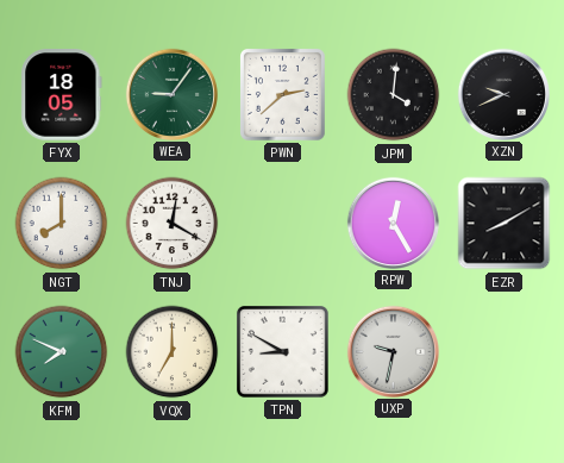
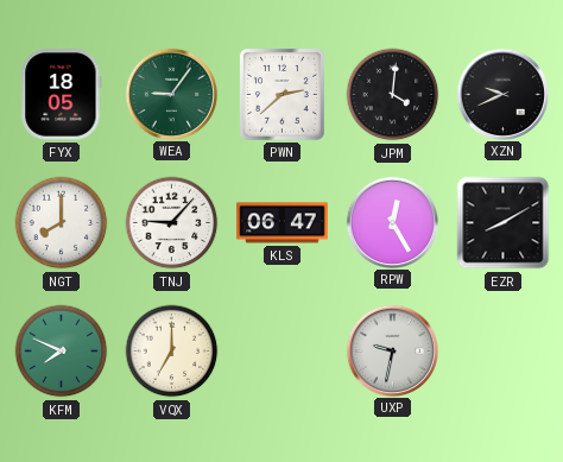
TNJ: 12:20 -> 9:07
KLS: none -> 06:47
TPN: 8:50 -> none
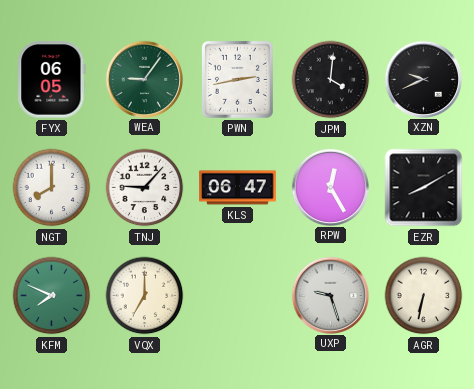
FYX: 18:05 -> 06:05
PWN: 2:38 -> 2:43
UXP: 9:32 -> 9:27
AGR: none -> 6:32
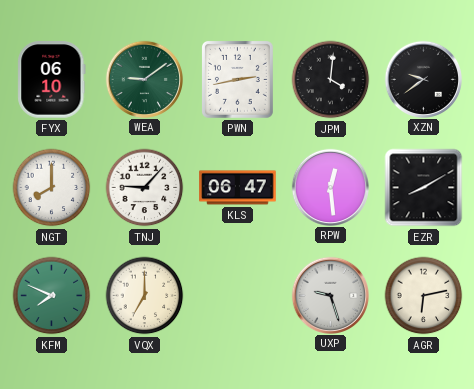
FYX: 06:05 -> 06:10
WEA: 9:06 -> 9:09
XZN: 9:41 -> 9:39
RPW: 12:25 -> 12:29
AGR: 6:32 -> 6:13
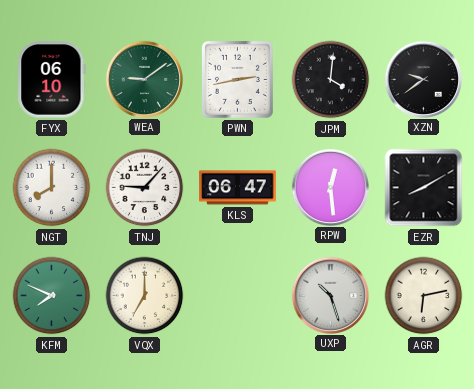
UXP: 9:27 -> 10:27
